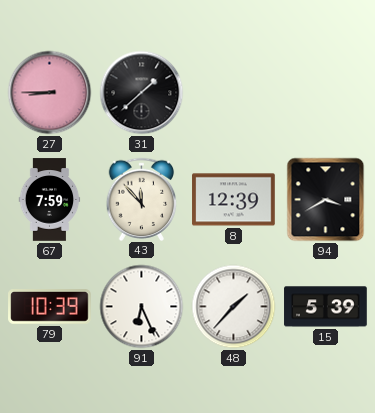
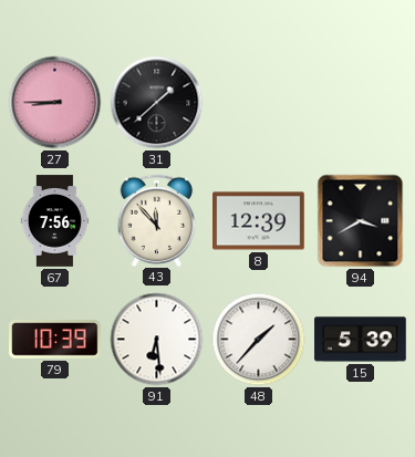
67: 7:59 -> 7:56
91: 6:26 -> 6:29
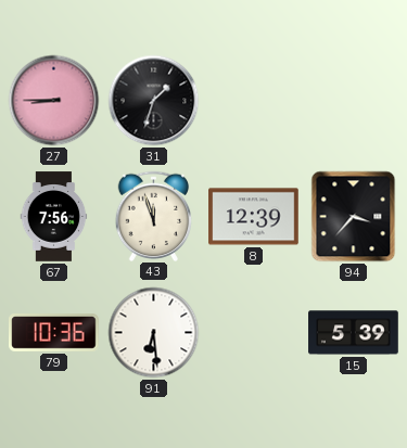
31: 1:38 -> 1:33
43: 11:53 -> 11:57
94: 3:40 -> 3:37
79: 10:39 -> 10:36
48: 1:37 -> none
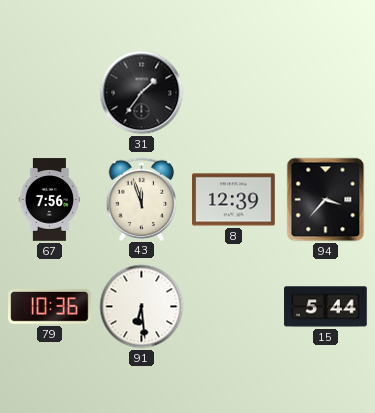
27: 8:45 -> none
31: 1:33 -> 1:36
15: 5:39 -> 5:44
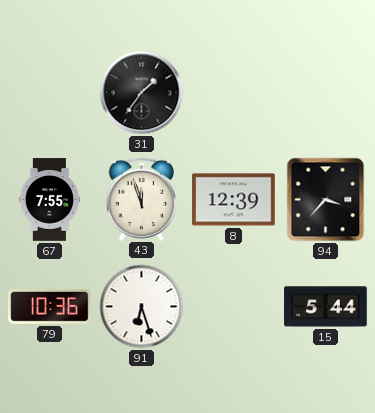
67: 7:56 -> 7:55
91: 6:29 -> 6:27
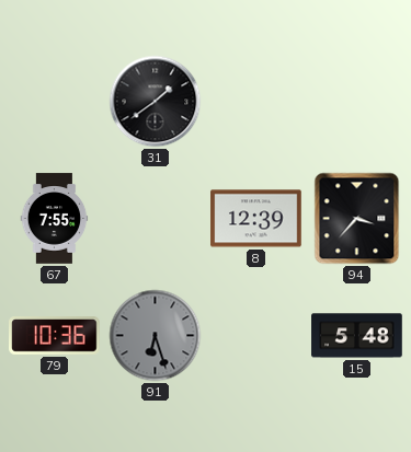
31: 1:36 -> 1:39
43: 11:57 -> none
91 dial: white -> grey
15: 5:44 -> 5:48
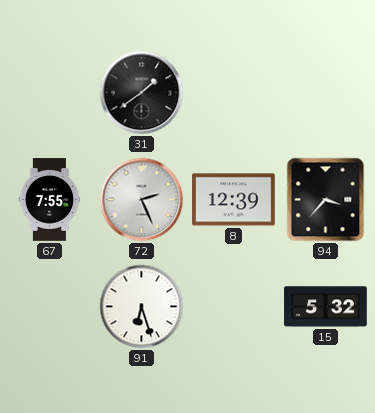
72: none -> 2:26
79: 10:36 -> none
91 dial: grey -> white
15: 5:48 -> 5:32
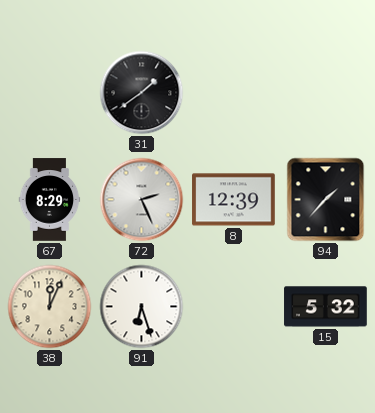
67: 7:55 -> 8:29
94: 3:37 -> 1:37
38: none -> 12:04
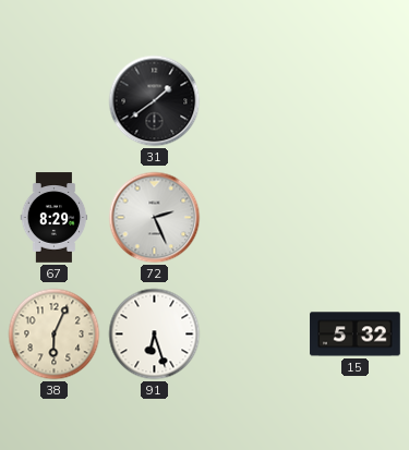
8: 12:39 -> none
94: 1:37 -> none
38: 12:04 -> 6:04
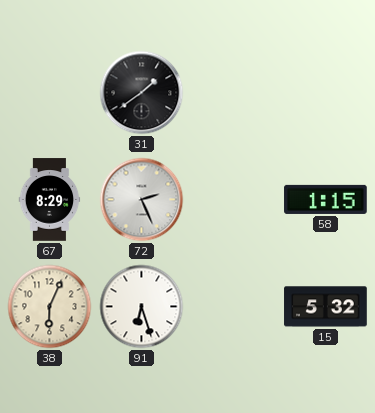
58: none -> 1:15
